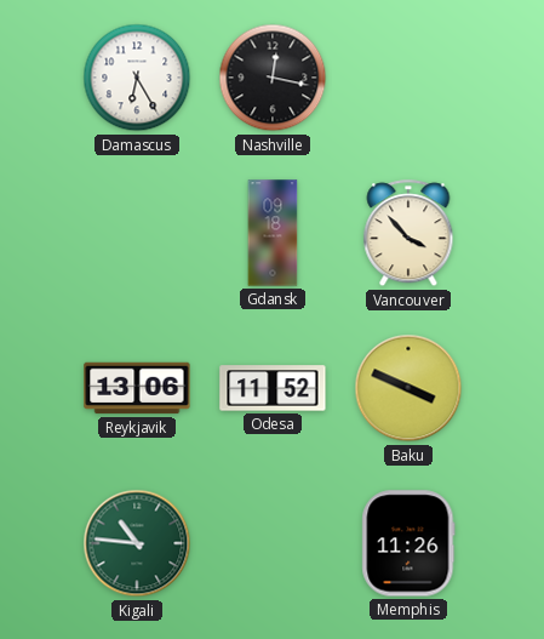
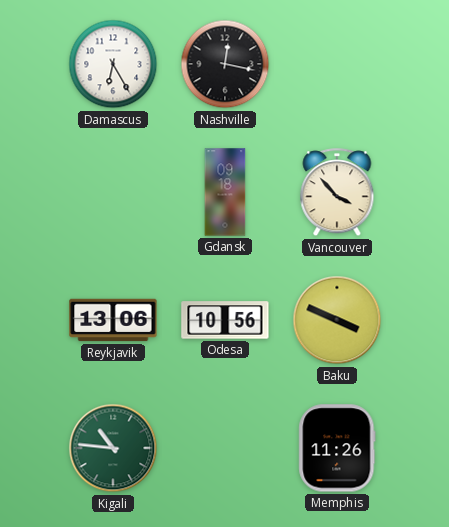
Odesa: 11:52 -> 10:56
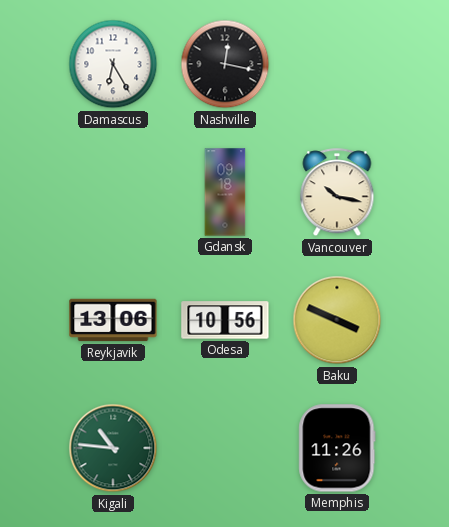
Vancouver: 3:53 -> 10:17
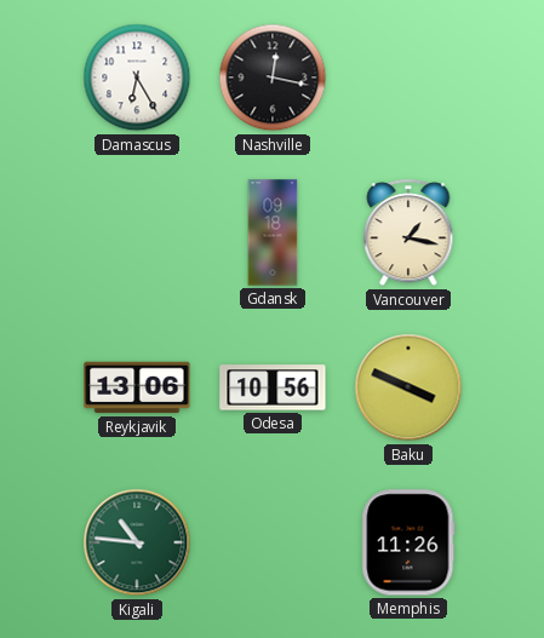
Vancouver: 10:17 -> 1:17
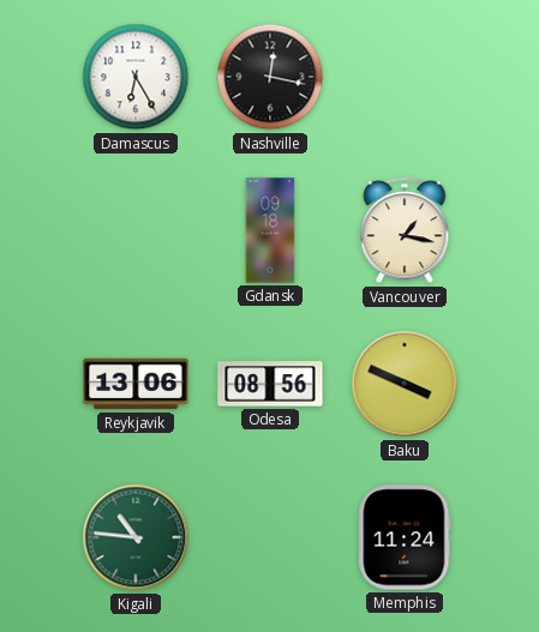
Odesa: 10:56 -> 08:56
Memphis: 11:26 -> 11:24
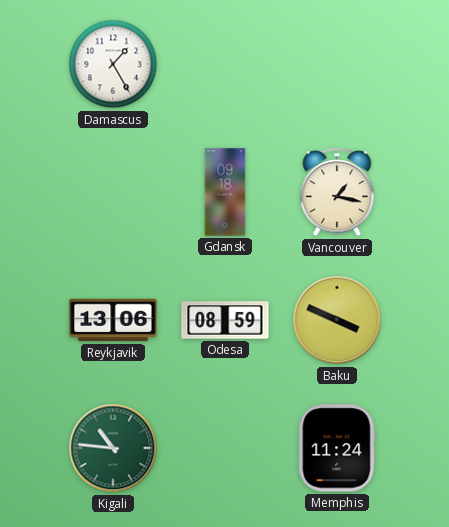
Damascus: 6:25 -> 1:25
Nashville: 12:17 -> none
Odesa: 08:56 -> 08:59
